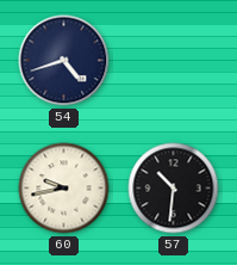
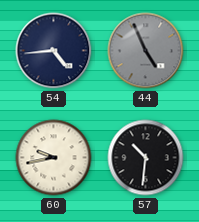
54: 4:42 -> 4:44
44: none -> 4:56
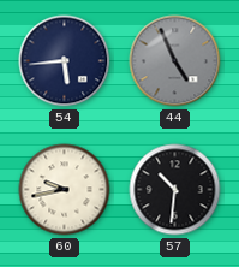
54: 4:44 -> 5:44
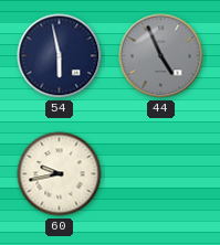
54: 5:44 -> 5:58
57: 10:31 -> none
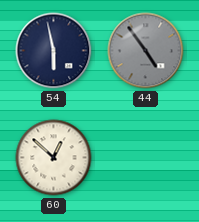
44: 4:56 -> 4:54
60: 9:43 -> 12:52
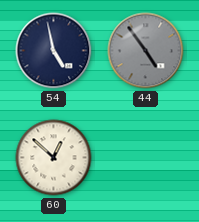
54: 5:58 -> 4:58
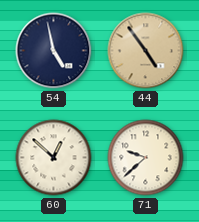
44 dial: grey -> champagne
71: none -> 9:38
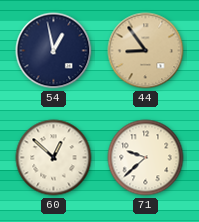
54: 4:58 -> 12:58
44: 4:54 -> 8:54
